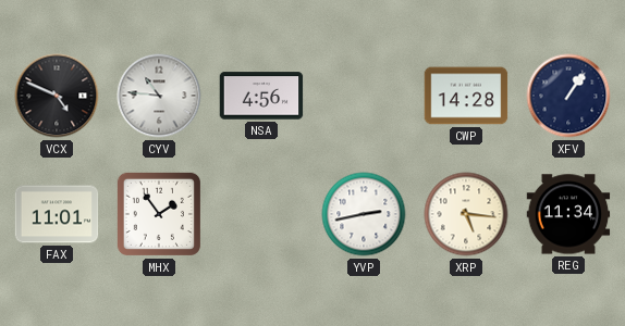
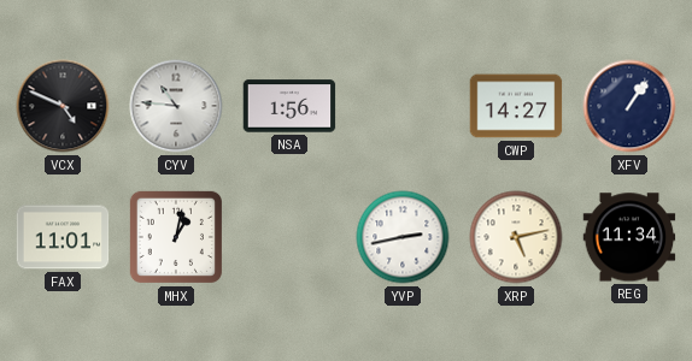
NSA: 4:56 -> 1:56
CWP: 14:28 -> 14:27
MHX: 1:54 -> 1:02
XRP: 5:16 -> 5:13
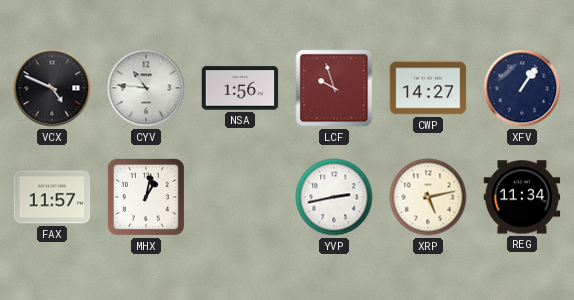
LCF: none -> 9:57
FAX: 11:01 -> 11:57
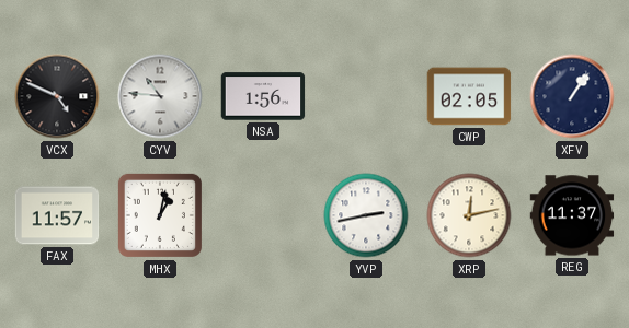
LCF: 9:57 -> none
CWP: 14:27 -> 02:05
XRP: 5:13 -> 12:13
REG: 11:34 -> 11:37
